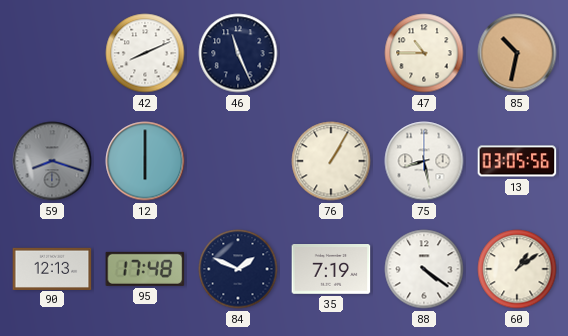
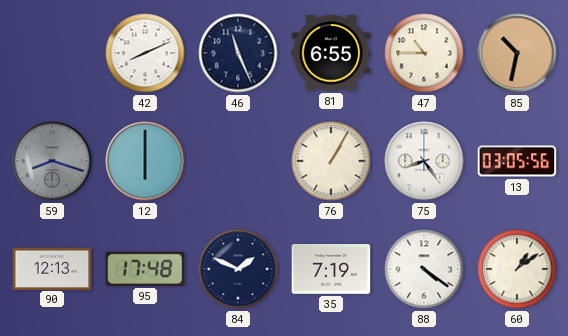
81: none -> 6:55
75: 8:28 -> 8:24
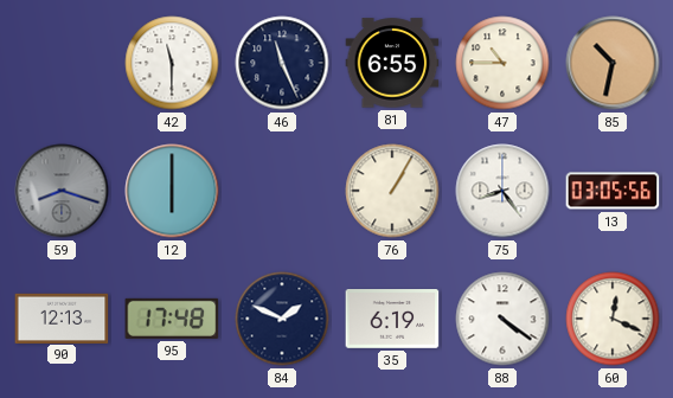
42: 8:11 -> 11:30
35: 7:19 -> 6:19
60: 1:09 -> 12:19
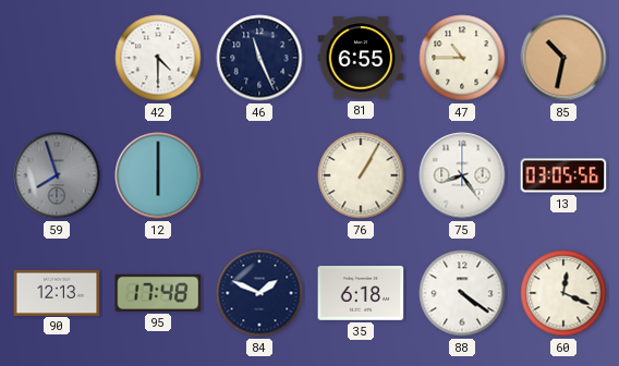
42: 11:30 -> 4:30
59: 8:18 -> 7:57
35: 6:19 -> 6:18
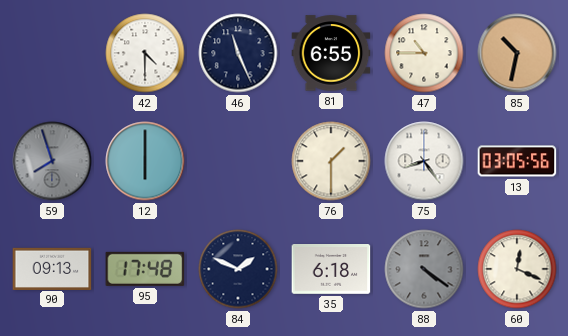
76: 1:05 -> 1:30
90: 12:13 -> 09:13
88 dial: white -> grey
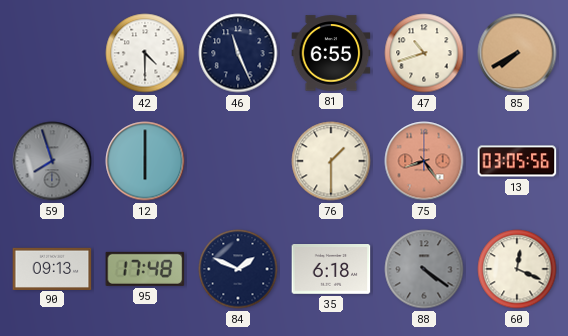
47: 10:45 -> 10:42
85: 10:32 -> 7:40
75 dial: white -> salmon
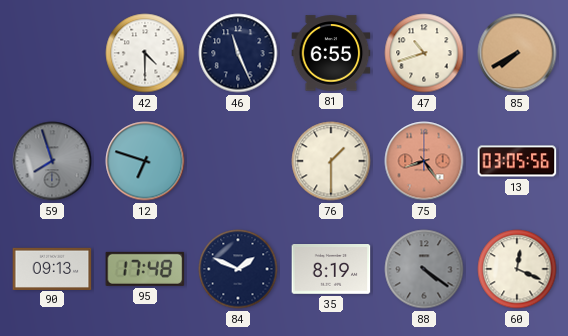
12: 6:00 -> 6:48
35: 6:18 -> 8:19
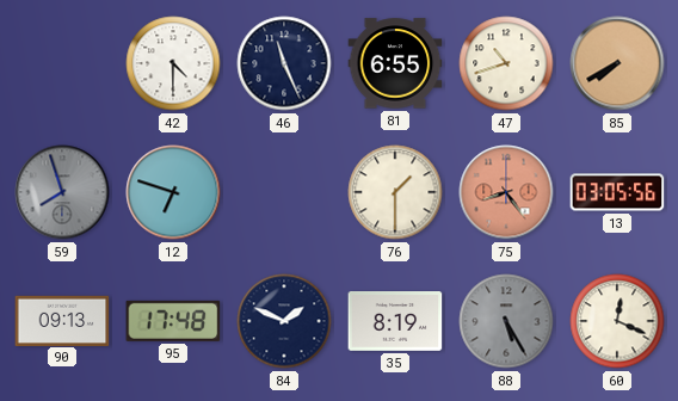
88: 4:21 -> 5:25
